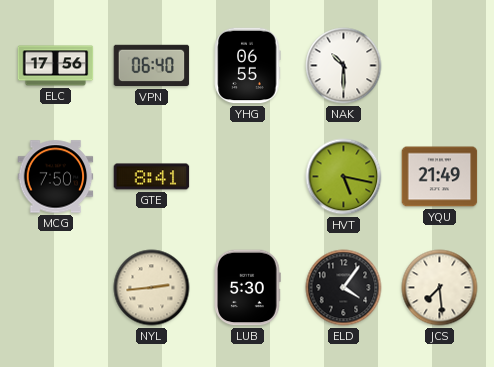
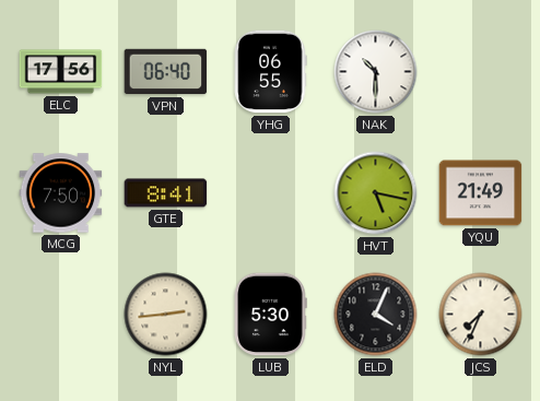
ELD: 4:06 -> 4:04
JCS: 7:29 -> 7:34
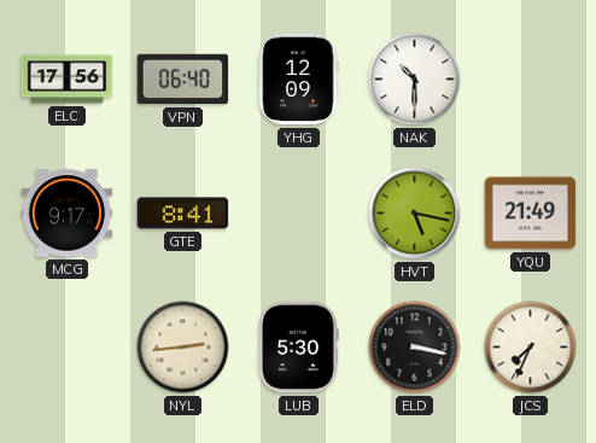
YHG: 06:55 -> 12:09
MCG: 7:50 -> 9:17
ELD: 4:04 -> 3:17
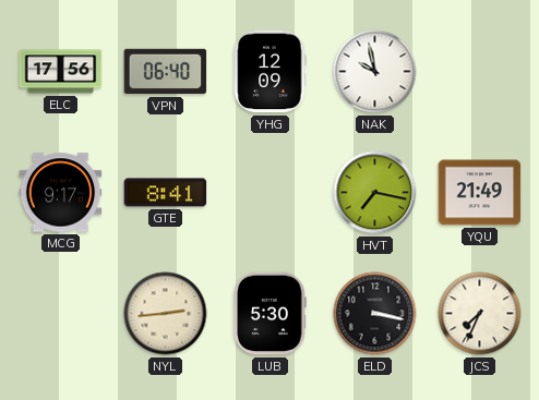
NAK: 10:30 -> 9:58
HVT: 5:17 -> 7:17
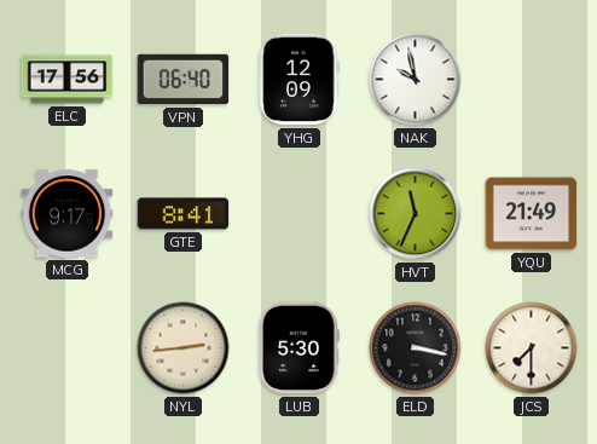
HVT: 7:17 -> 11:34
JCS: 7:34 -> 7:30
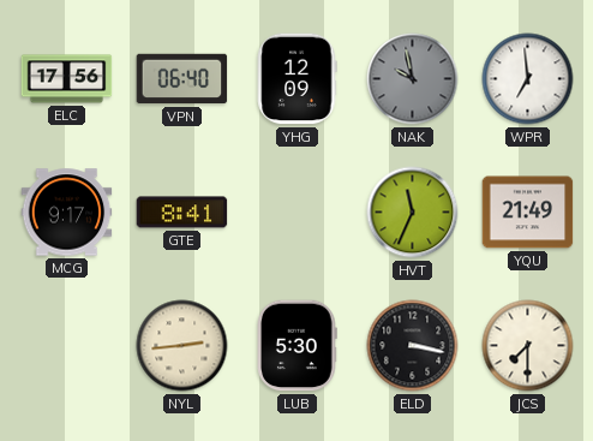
NAK dial: white -> grey
WPR: none -> 6:59
